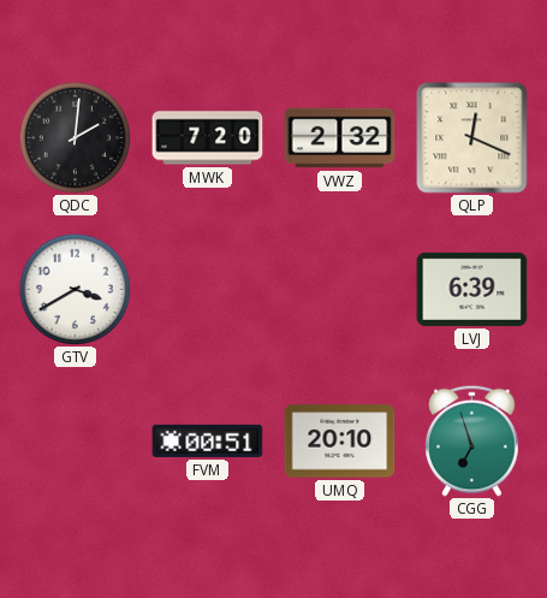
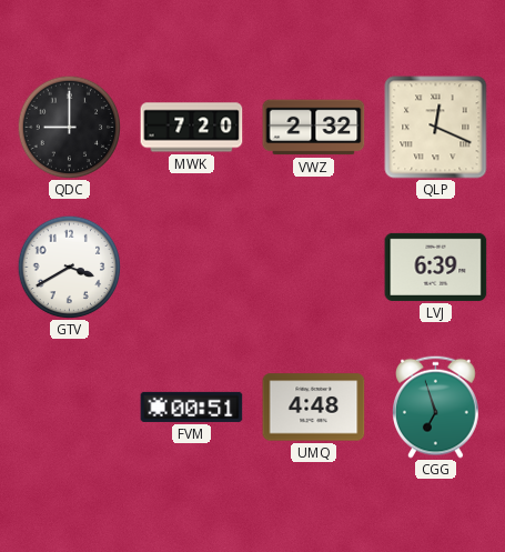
QDC: 2:01 -> 9:00
UMQ: 20:10 -> 4:48
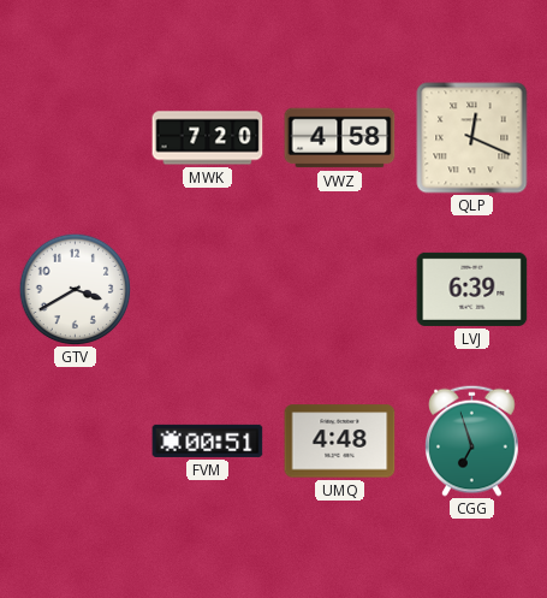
QDC: 9:00 -> none
VWZ: 2:32 -> 4:58
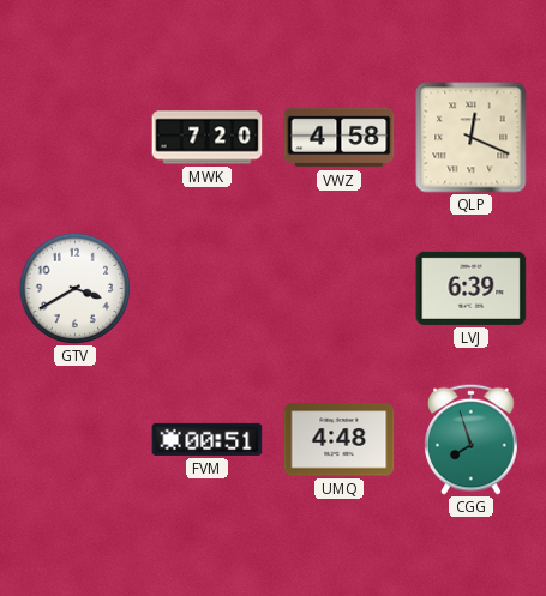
CGG: 6:57 -> 7:57
